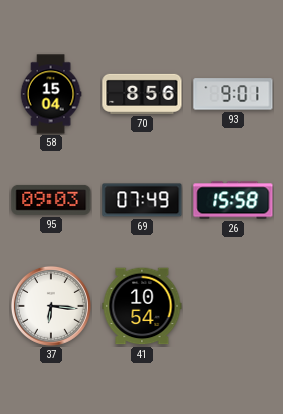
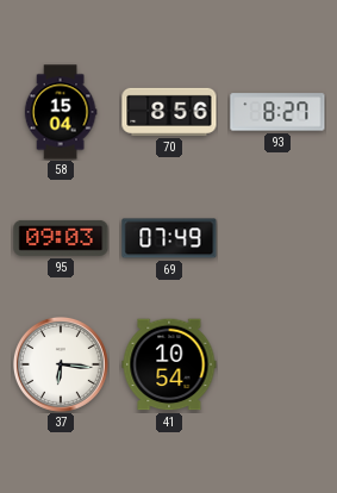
93: 9:01 -> 8:27
26: 15:58 -> none
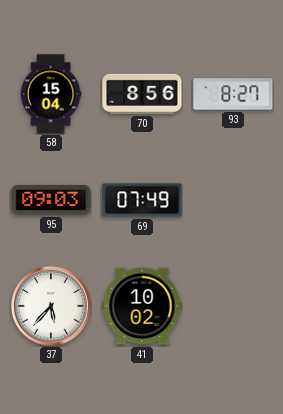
37: 6:16 -> 5:37
41: 10:54 -> 10:02
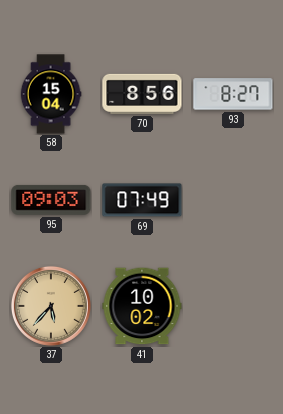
37 dial: white -> champagne
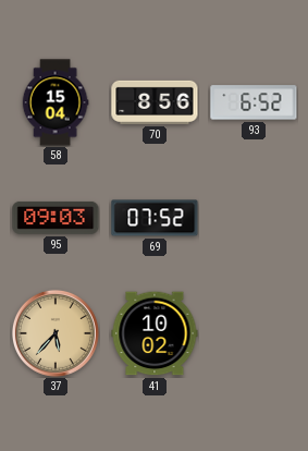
93: 8:27 -> 6:52
69: 07:49 -> 07:52
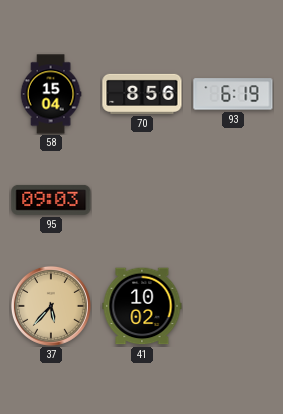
93: 6:52 -> 6:19
69: 07:52 -> none
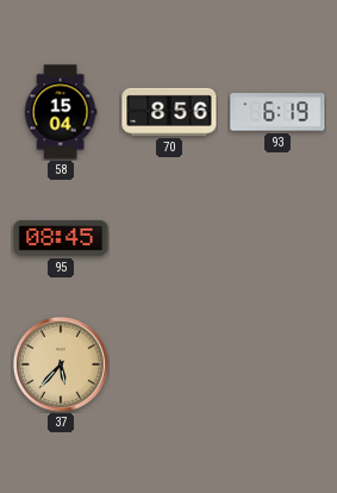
95: 09:03 -> 08:45
41: 10:02 -> none
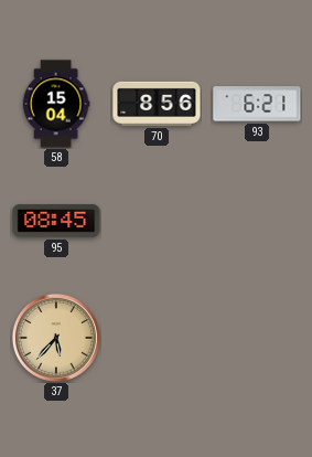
93: 6:19 -> 6:21
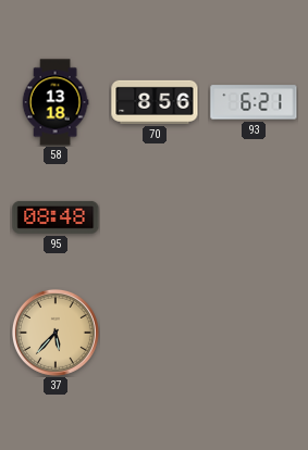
58: 15:04 -> 13:18
95: 08:45 -> 08:48
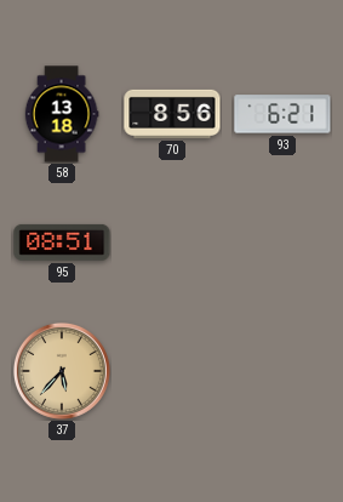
95: 08:48 -> 08:51
